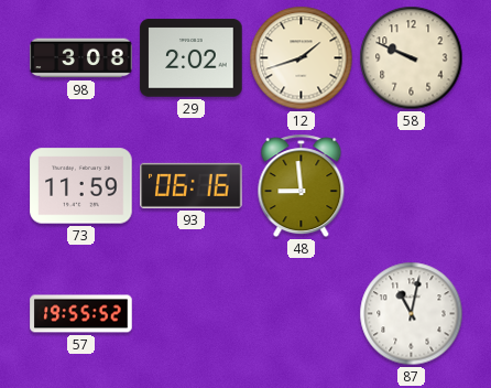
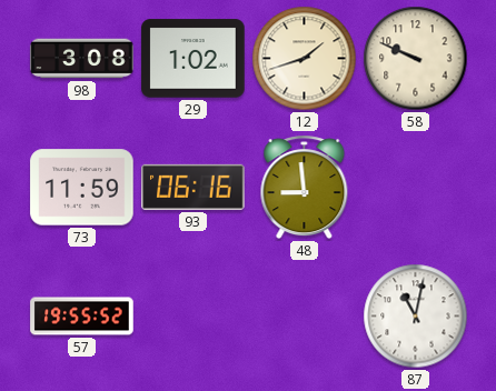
29: 2:02 -> 1:02
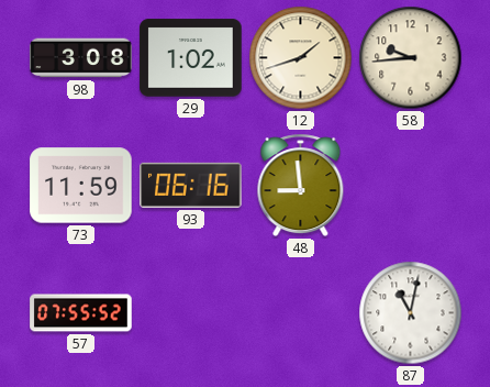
58: 9:49 -> 9:44
57: 19:55 -> 07:55
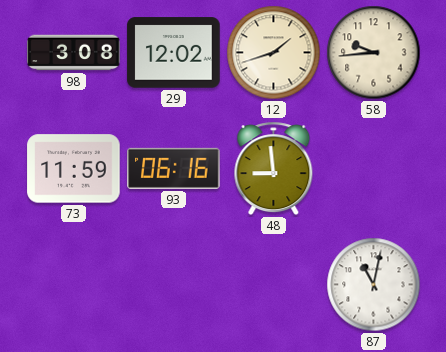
29: 1:02 -> 12:02
57: 07:55 -> none
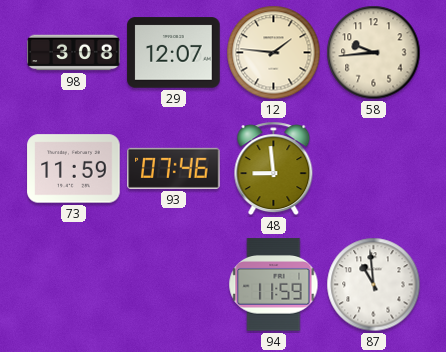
29: 12:02 -> 12:07
12: 1:42 -> 1:46
93: 06:16 -> 07:46
94: none -> 11:59
87: 11:02 -> 10:59
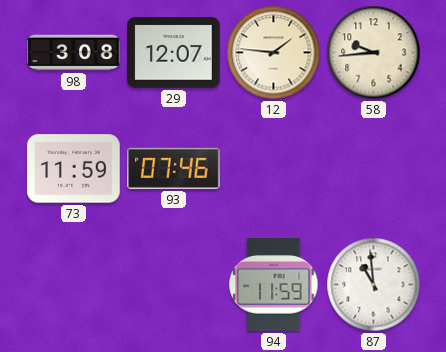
48: 8:59 -> none
